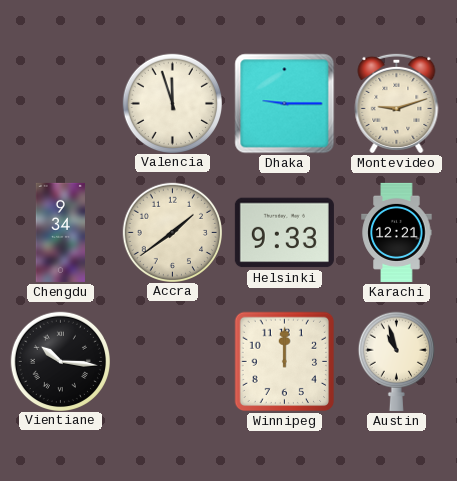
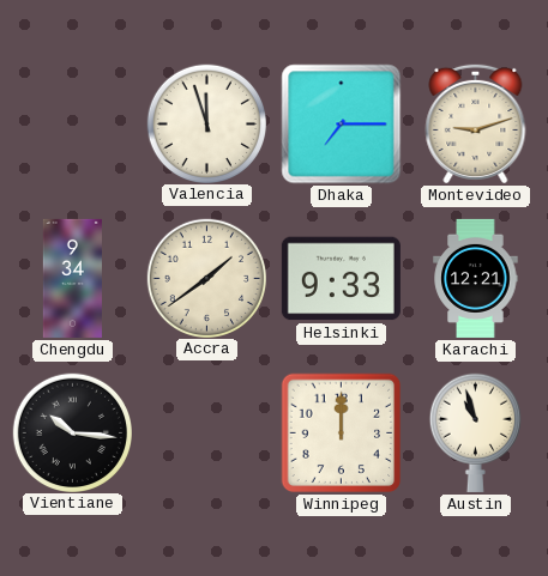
Dhaka: 9:15 -> 7:15
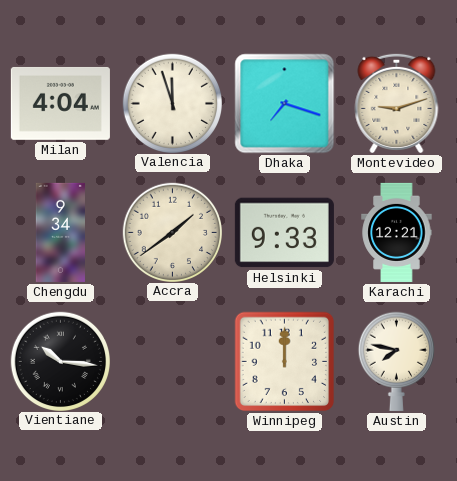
Milan: none -> 4:04
Dhaka: 7:15 -> 7:18
Austin: 10:57 -> 7:47
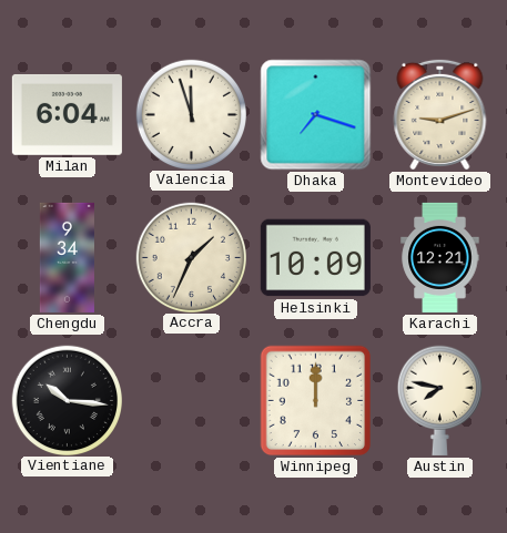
Milan: 4:04 -> 6:04
Accra: 1:39 -> 1:34
Helsinki: 9:33 -> 10:09
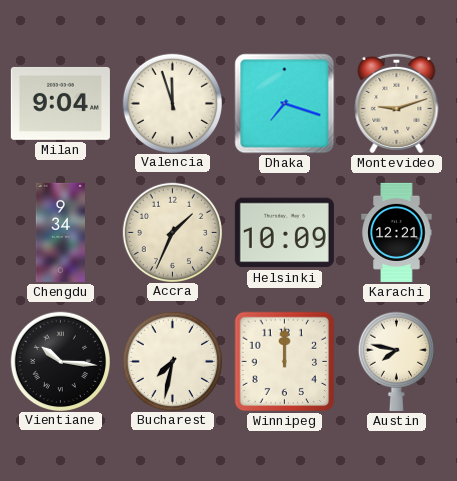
Milan: 6:04 -> 9:04
Bucharest: none -> 7:32
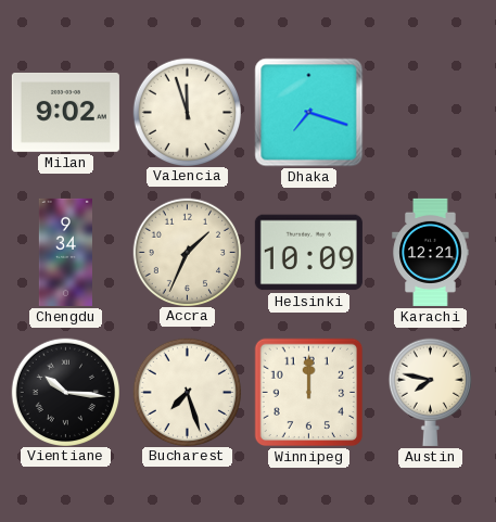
Milan: 9:04 -> 9:02
Montevideo: 9:12 -> none
Bucharest: 7:32 -> 7:27
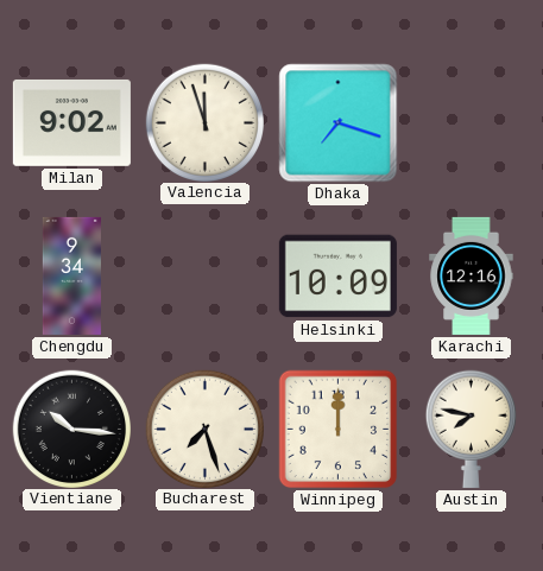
Accra: 1:34 -> none
Karachi: 12:21 -> 12:16
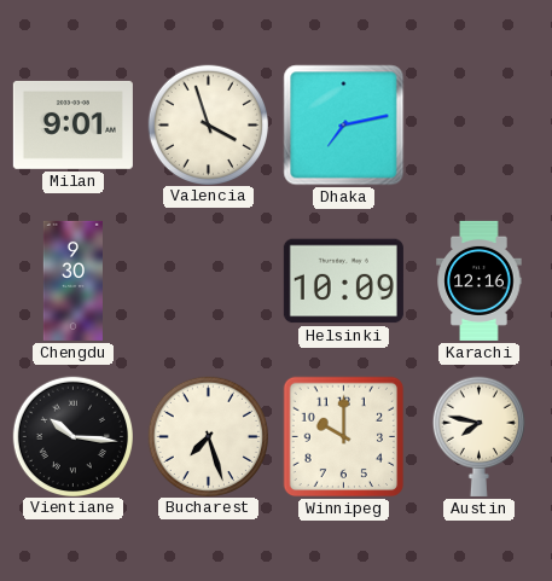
Milan: 9:02 -> 9:01
Valencia: 11:57 -> 3:57
Dhaka: 7:18 -> 7:13
Chengdu: 9:34 -> 9:30
Winnipeg: 12:00 -> 10:00
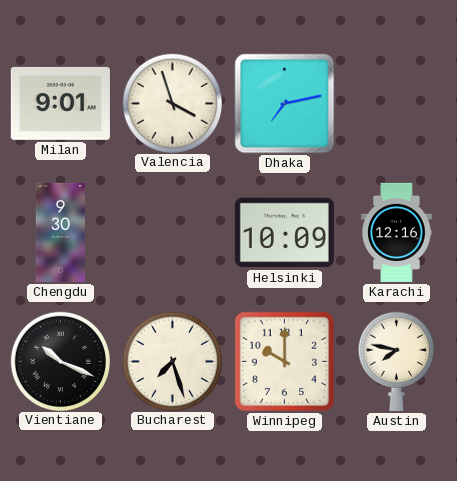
Vientiane: 10:16 -> 10:19
